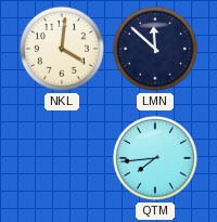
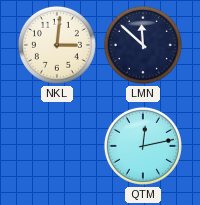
NKL: 4:01 -> 3:01
QTM: 7:44 -> 12:13
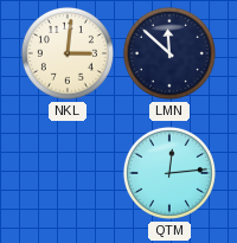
QTM: 12:13 -> 12:14
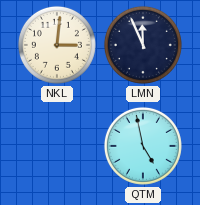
LMN: 11:52 -> 11:56
QTM: 12:14 -> 4:58
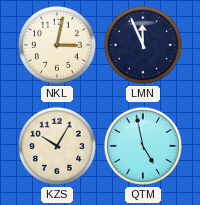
NKL: 3:01 -> 3:02
KZS: none -> 10:05
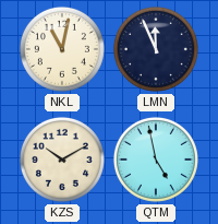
NKL: 3:02 -> 11:02
KZS: 10:05 -> 10:10
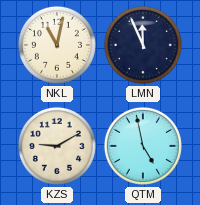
KZS: 10:10 -> 9:10
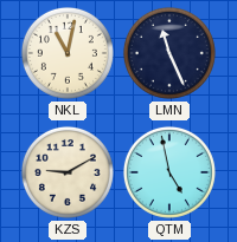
LMN: 11:56 -> 11:26
